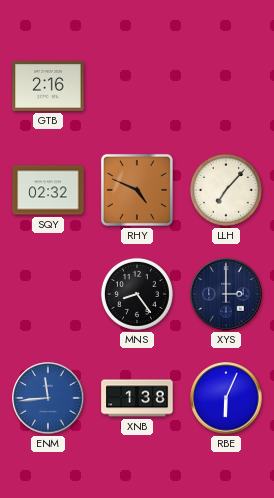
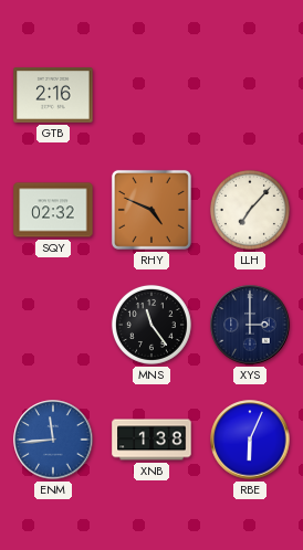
MNS: 8:24 -> 11:24
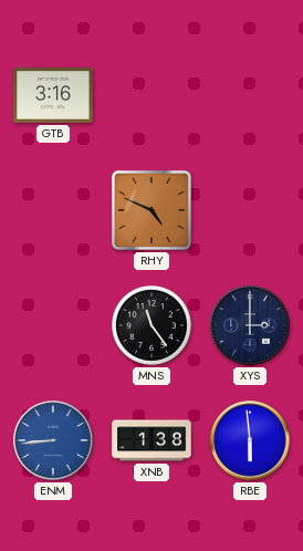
GTB: 2:16 -> 3:16
SQY: 02:32 -> none
LLH: 7:07 -> none
ENM: 11:44 -> 8:44
RBE: 6:04 -> 5:59
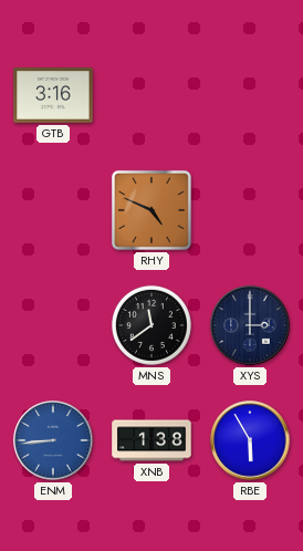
MNS: 11:24 -> 11:39
RBE: 5:59 -> 5:55
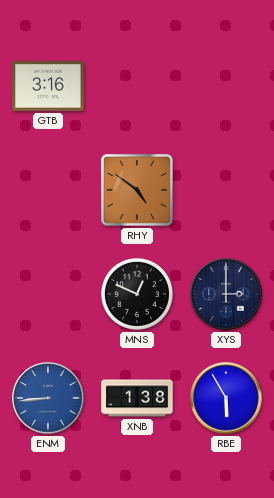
RHY: 4:49 -> 4:51
MNS: 11:39 -> 12:49
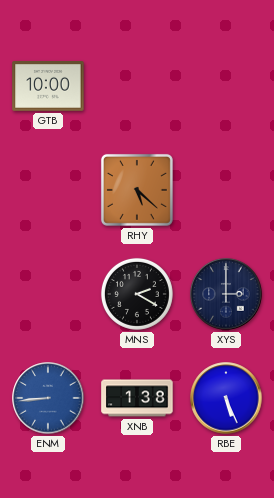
GTB: 3:16 -> 10:00
RHY: 4:51 -> 5:22
MNS: 12:49 -> 2:20
RBE: 5:55 -> 5:26
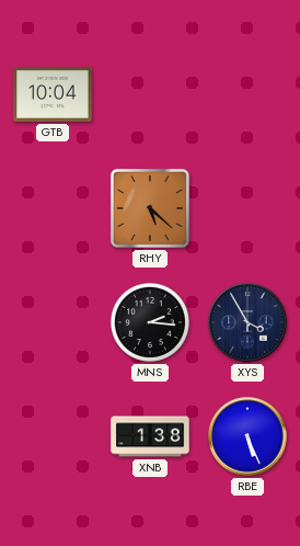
GTB: 10:00 -> 10:04
MNS: 2:20 -> 2:16
XYS: 3:00 -> 3:55
ENM: 8:44 -> none
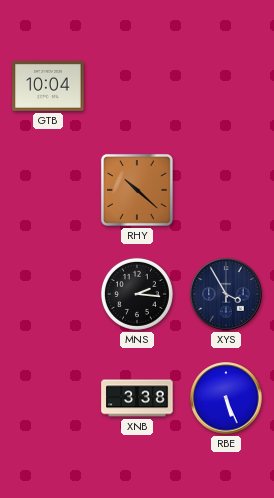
RHY: 5:22 -> 10:22
XNB: 1:38 -> 3:38
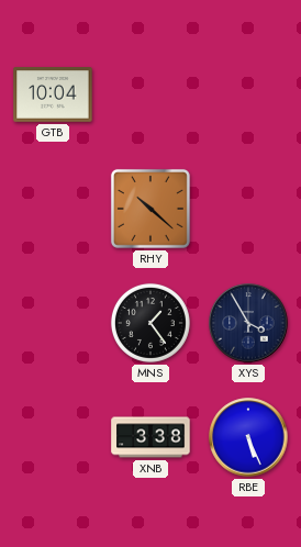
MNS: 2:16 -> 1:24
